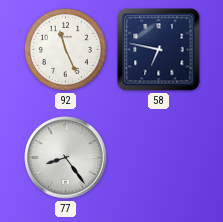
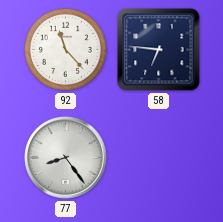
92: 11:26 -> 11:23
58: 6:47 -> 6:46
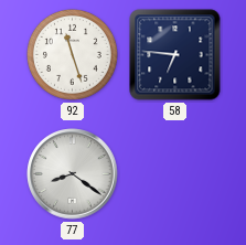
92: 11:23 -> 11:27
77: 8:24 -> 8:21
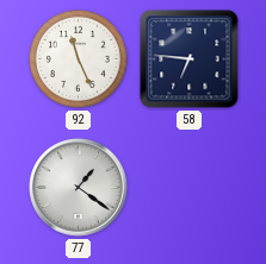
92: 11:27 -> 11:26
77: 8:21 -> 1:21
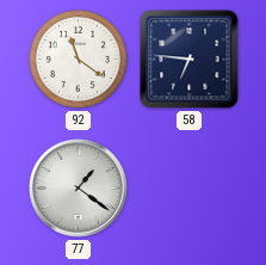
92: 11:26 -> 11:21
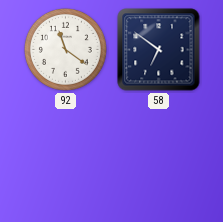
58: 6:46 -> 6:51
77: 1:21 -> none
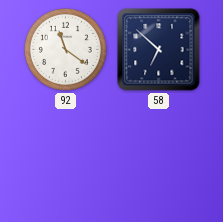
58: 6:51 -> 6:52
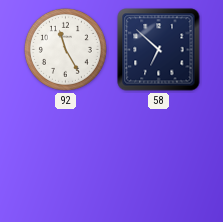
92: 11:21 -> 11:25
